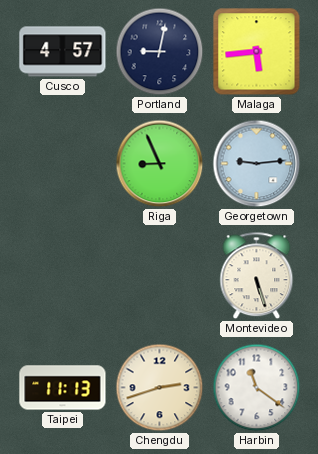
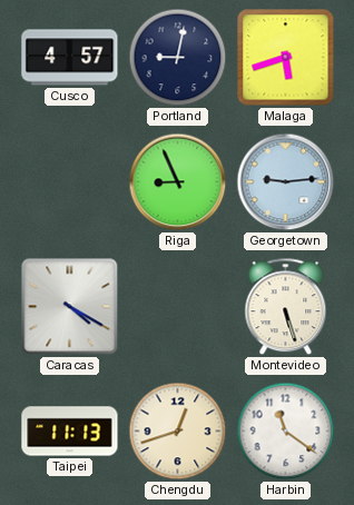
Malaga: 5:44 -> 5:42
Caracas: none -> 4:20
Chengdu: 2:42 -> 12:42
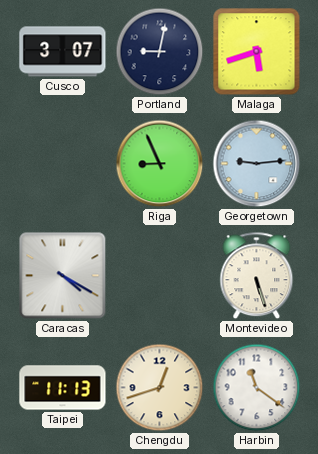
Cusco: 4:57 -> 3:07
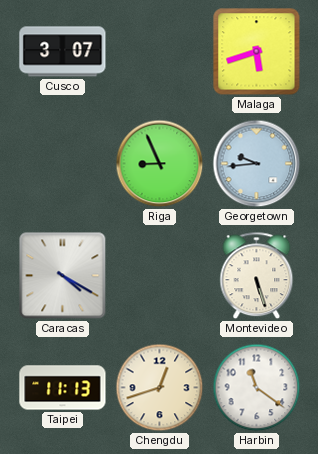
Portland: 9:02 -> none
Georgetown: 9:14 -> 9:44
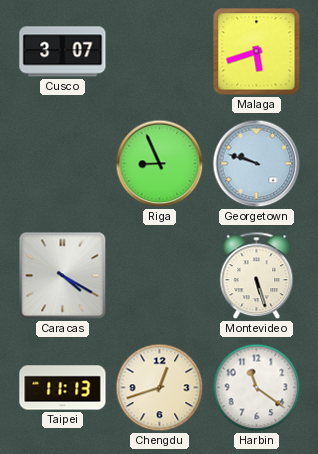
Georgetown: 9:44 -> 9:48
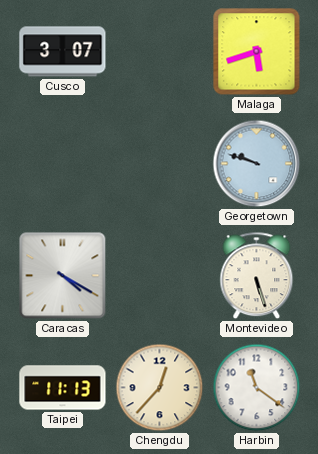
Riga: 8:56 -> none
Chengdu: 12:42 -> 12:37
